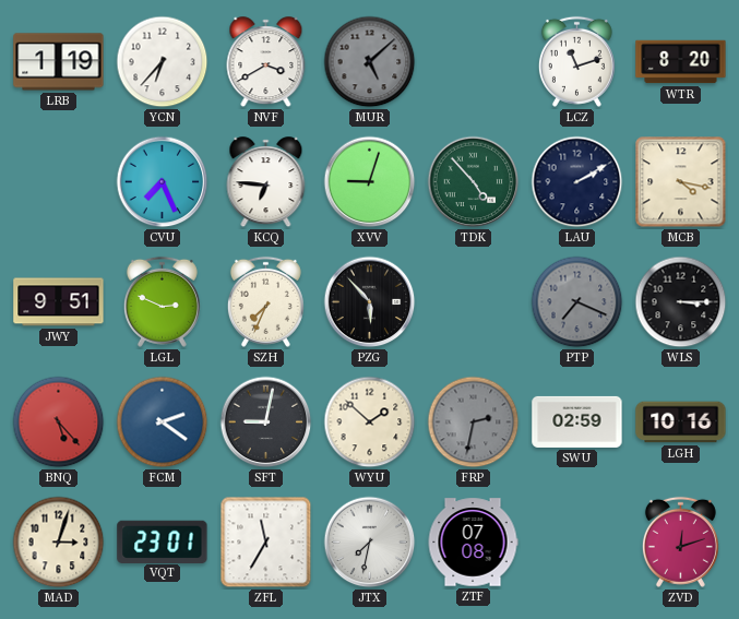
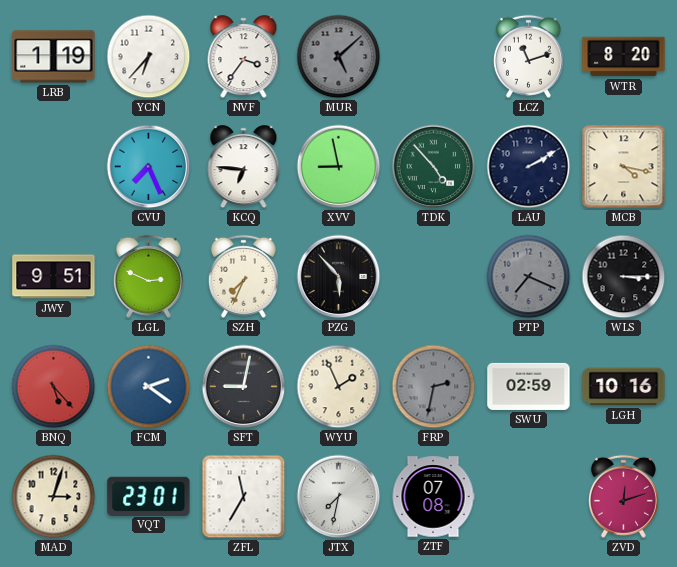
NVF: 3:40 -> 3:36
XVV: 9:03 -> 8:58
WYU: 1:52 -> 1:56
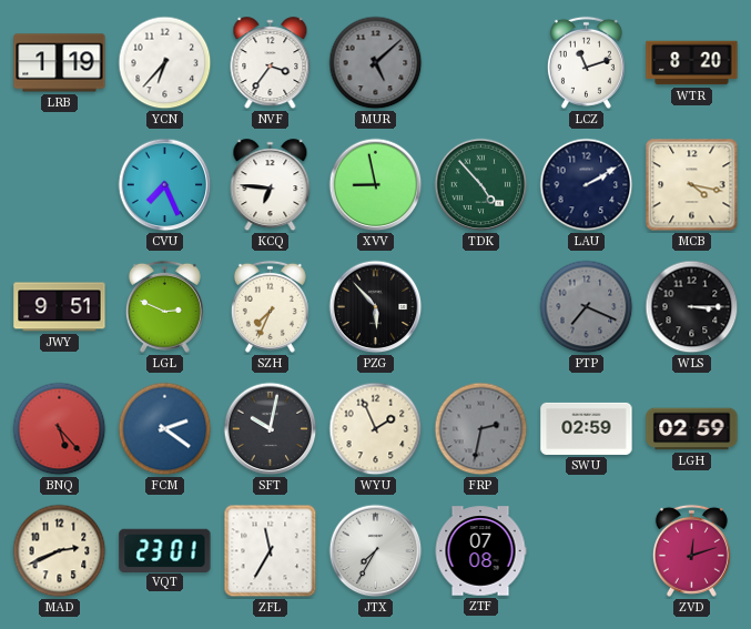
SFT: 9:02 -> 10:02
LGH: 10:16 -> 02:59
MAD: 3:03 -> 2:41
JTX: 7:32 -> 7:35
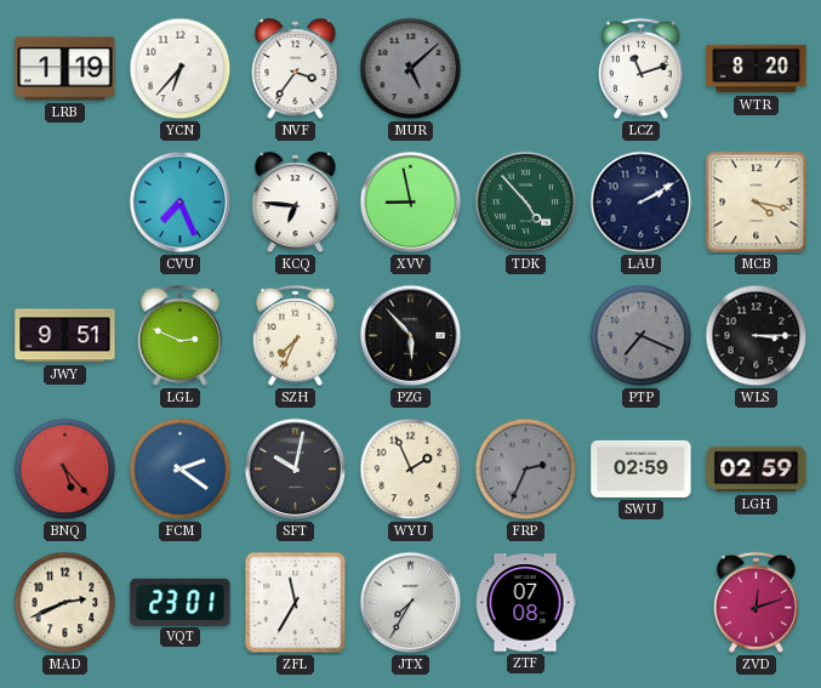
FRP: 2:32 -> 2:34
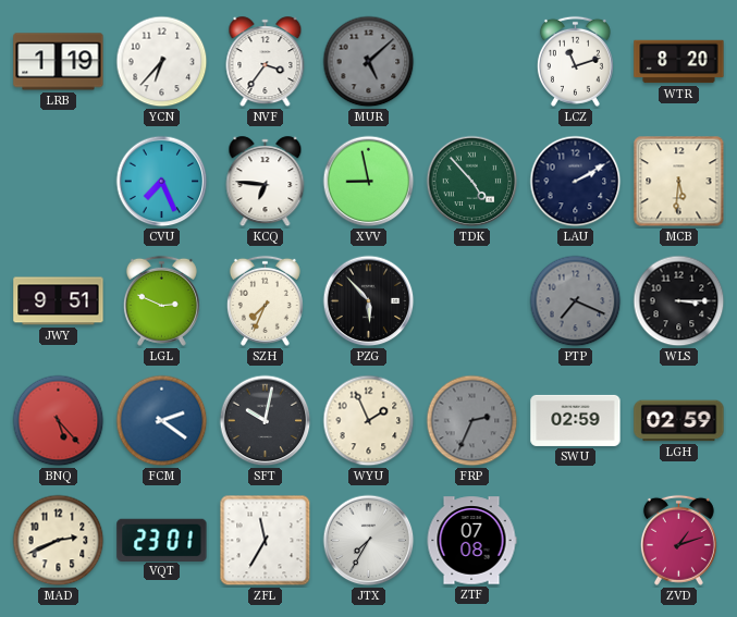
MCB: 4:17 -> 5:31
ZVD: 12:12 -> 1:12
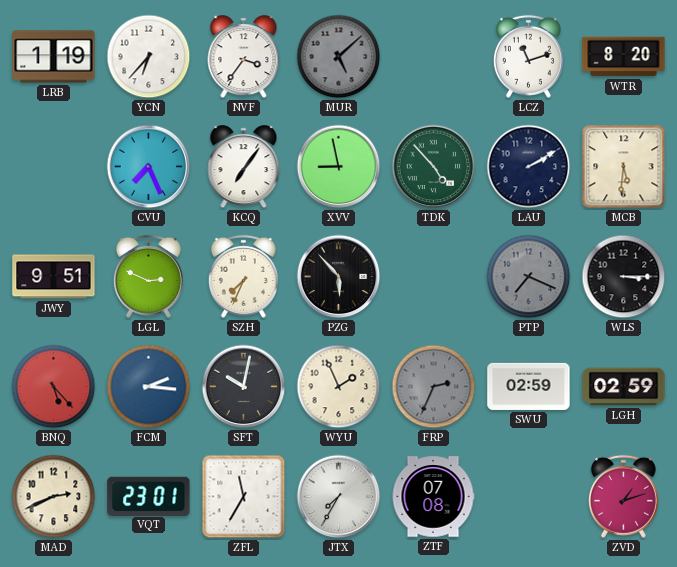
KCQ: 6:46 -> 7:06
FCM: 2:21 -> 2:16
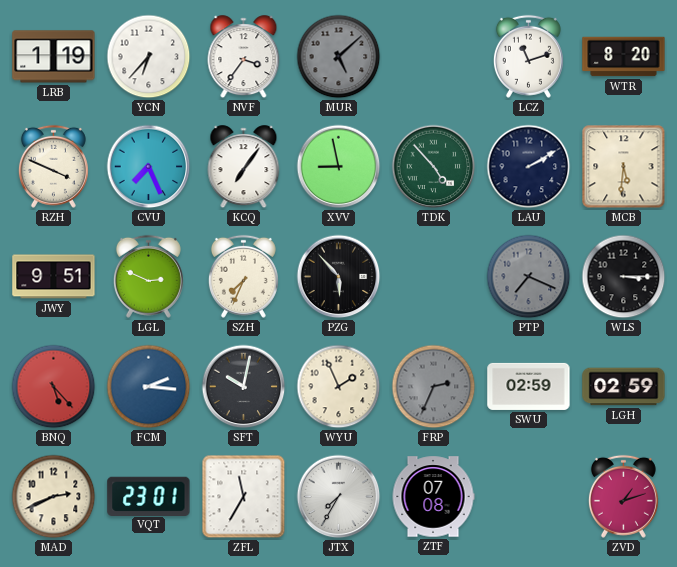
RZH: none -> 3:49
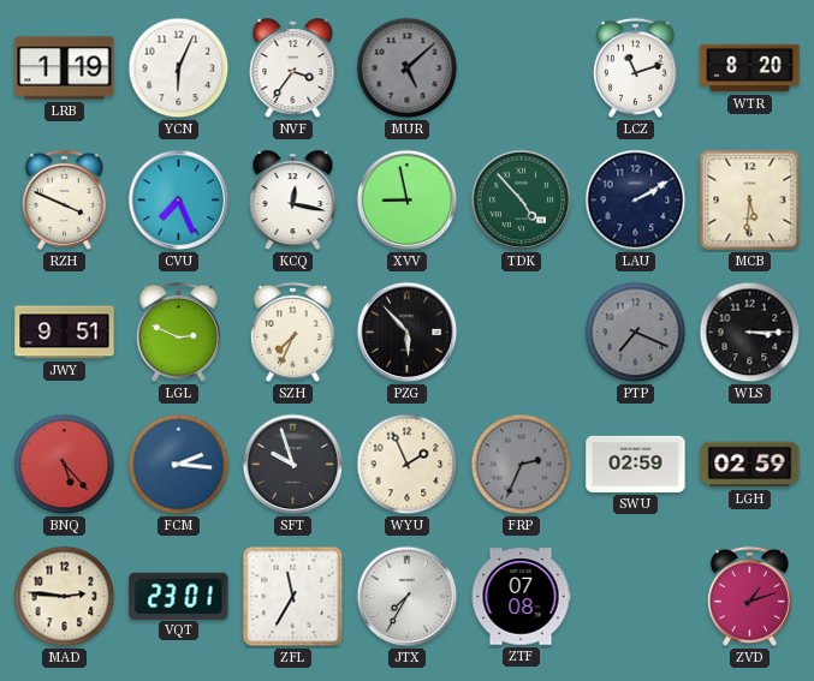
YCN: 6:37 -> 6:04
KCQ: 7:06 -> 12:17
SFT: 10:02 -> 9:57
MAD: 2:41 -> 2:46
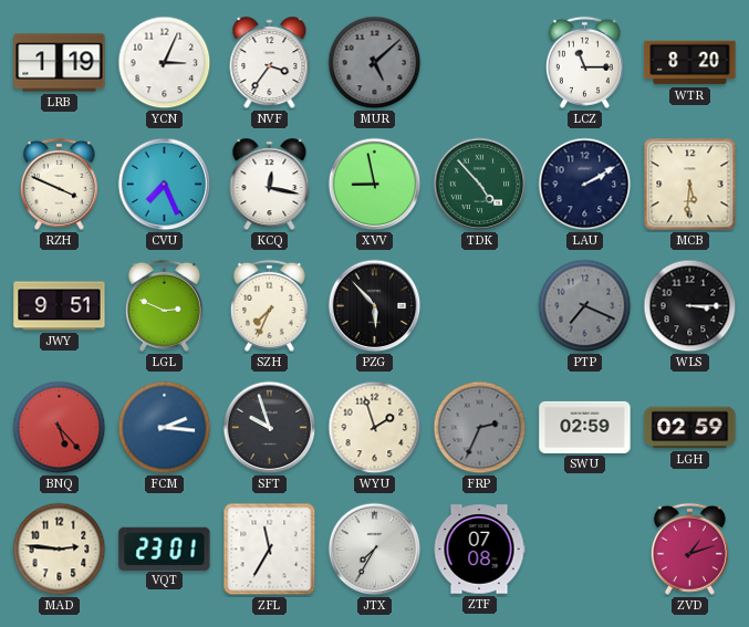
YCN: 6:04 -> 3:04
LCZ: 11:12 -> 11:15
WYU: 1:56 -> 1:57
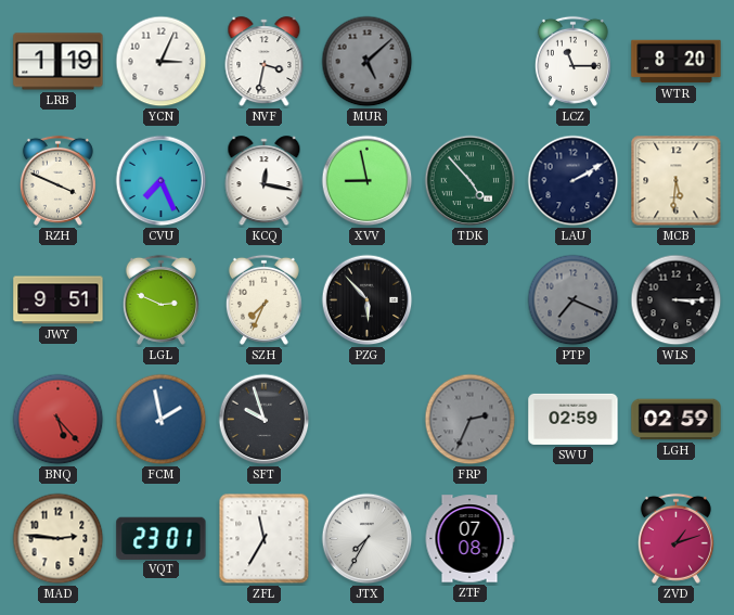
NVF: 3:36 -> 3:32
FCM: 2:16 -> 1:58
WYU: 1:57 -> none
